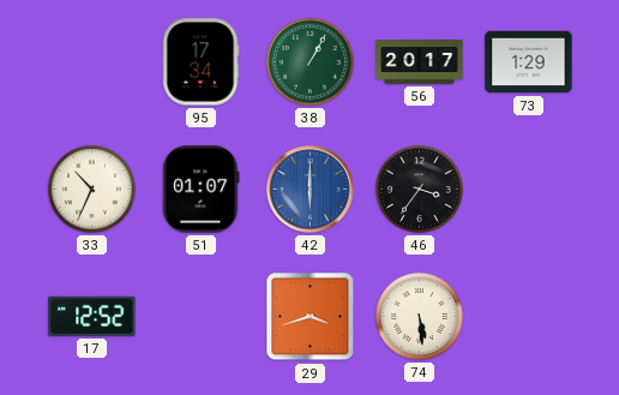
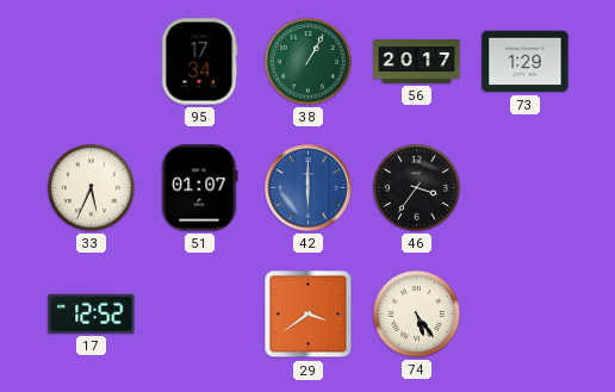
33: 10:34 -> 5:34
29: 3:42 -> 3:39
74: 5:29 -> 5:24
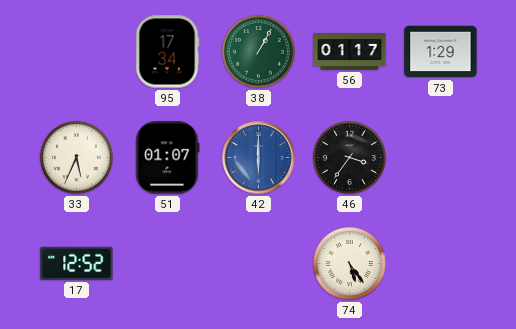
56: 20:17 -> 01:17
29: 3:39 -> none
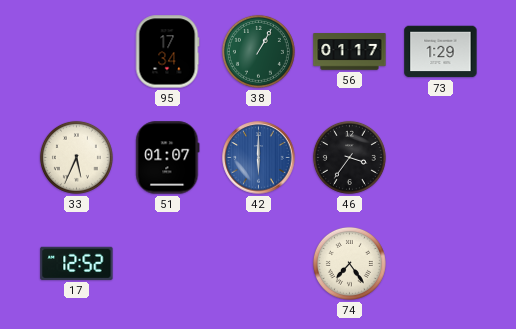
74: 5:24 -> 7:24
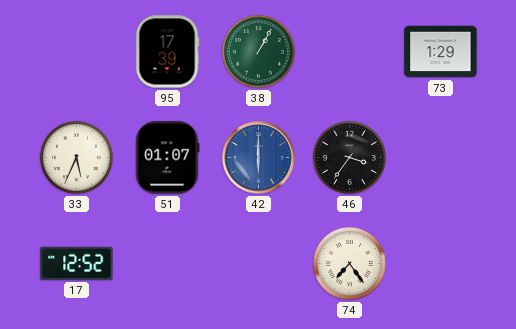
95: 17:34 -> 17:39
56: 01:17 -> none
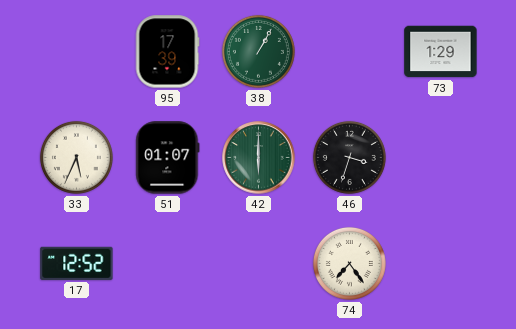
42 dial: blue -> green
46: 3:36 -> 3:33
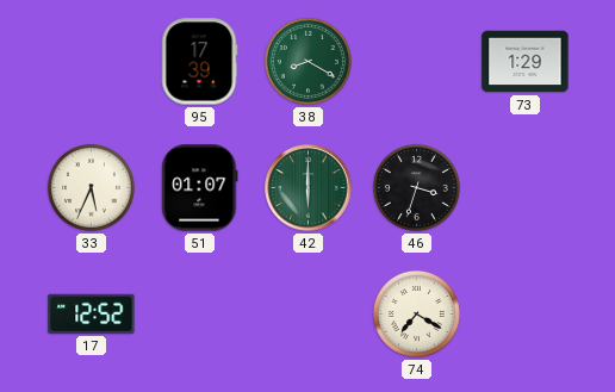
38: 1:05 -> 8:20
74: 7:24 -> 7:20
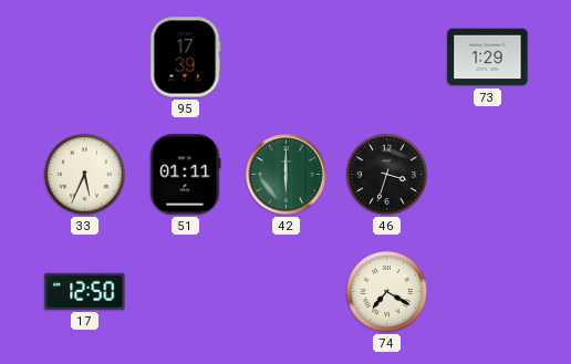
38: 8:20 -> none
51: 01:07 -> 01:11
17: 12:52 -> 12:50
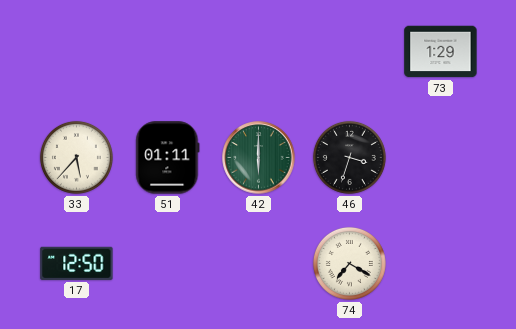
95: 17:39 -> none
33: 5:34 -> 5:37
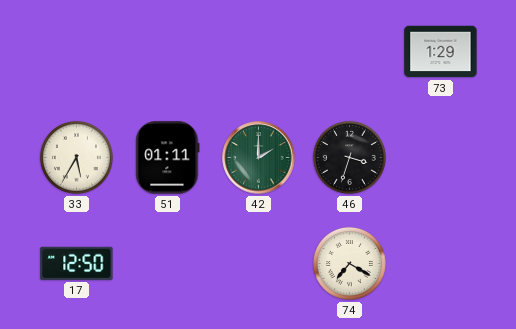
33: 5:37 -> 5:35
42: 6:00 -> 2:00
